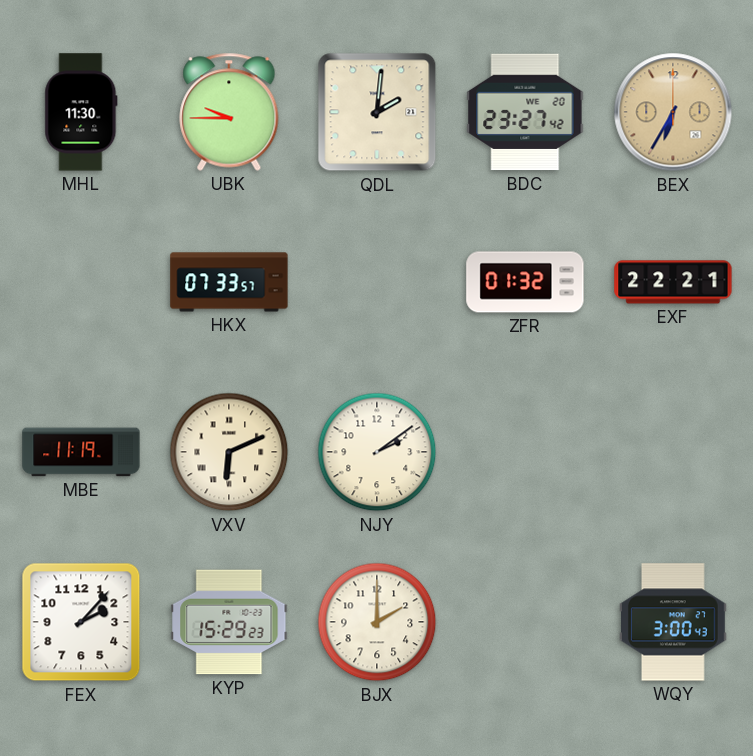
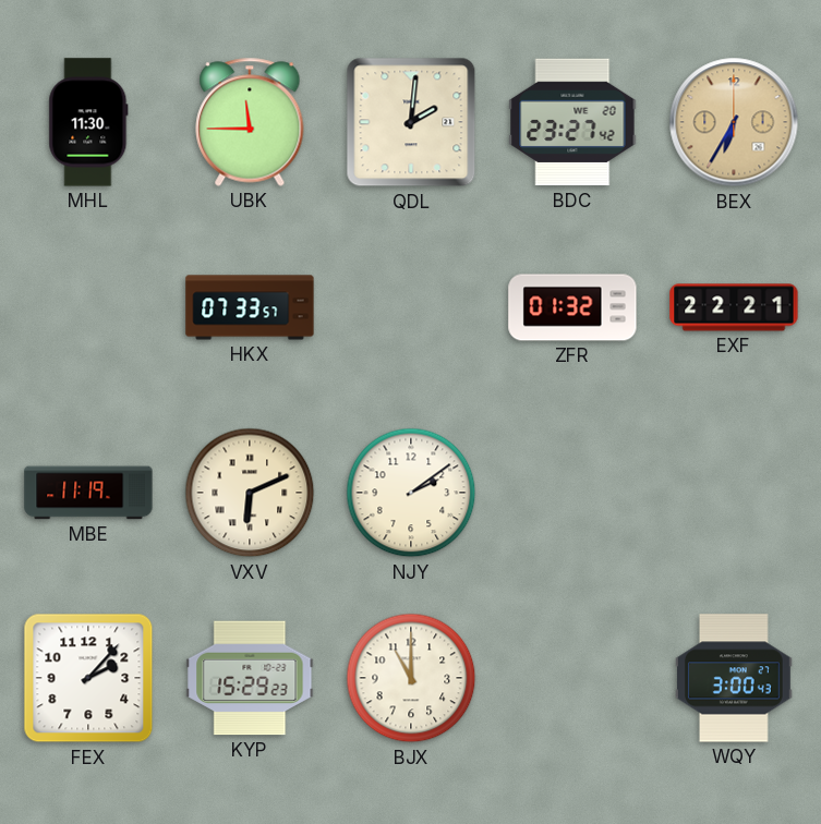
UBK: 9:45 -> 11:45
BJX: 2:00 -> 11:00
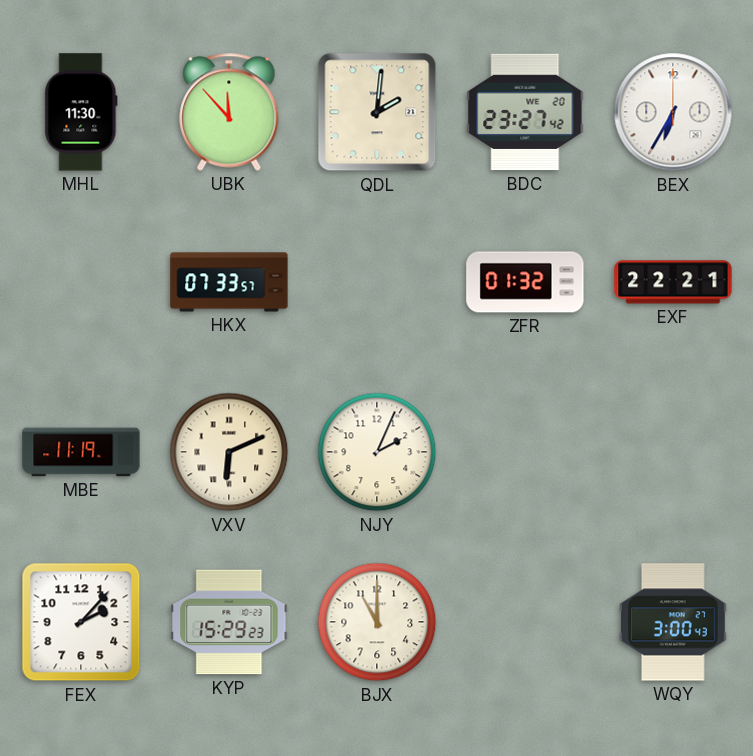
UBK: 11:45 -> 11:53
BEX dial: champagne -> white
NJY: 2:09 -> 2:04
